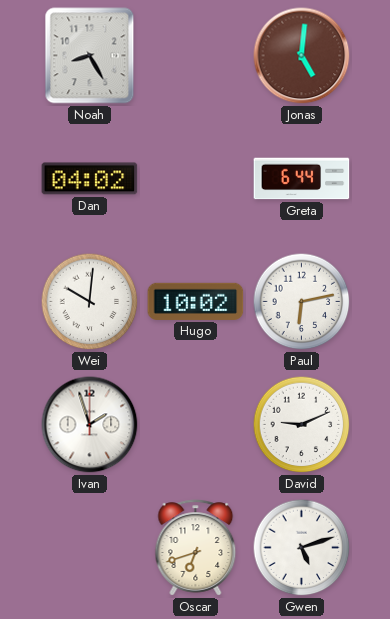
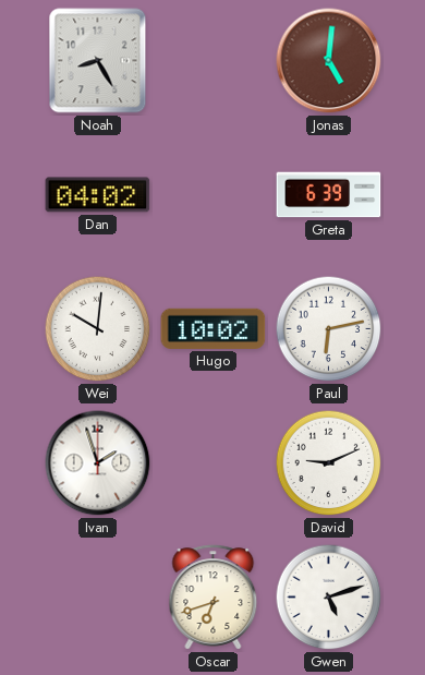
Greta: 6:44 -> 6:39
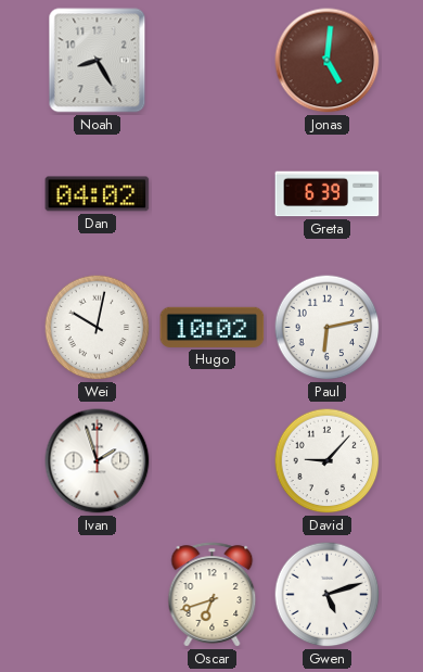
Wei: 10:01 -> 10:02
David: 9:11 -> 9:07
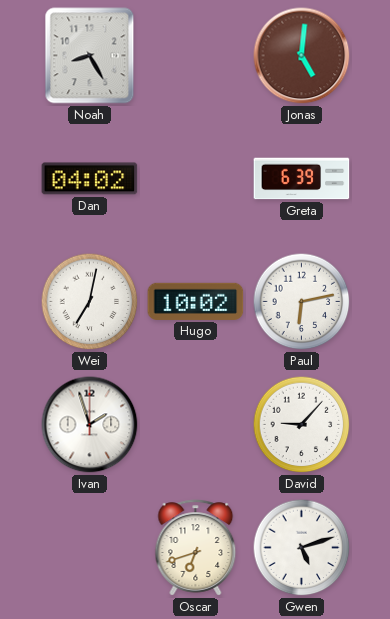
Wei: 10:02 -> 7:02
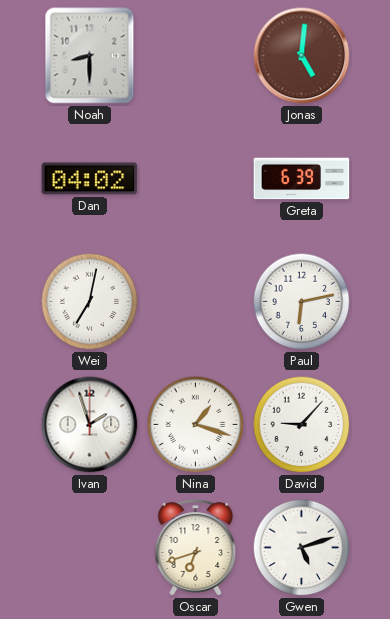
Noah: 8:25 -> 8:30
Hugo: 10:02 -> none
Nina: none -> 1:18
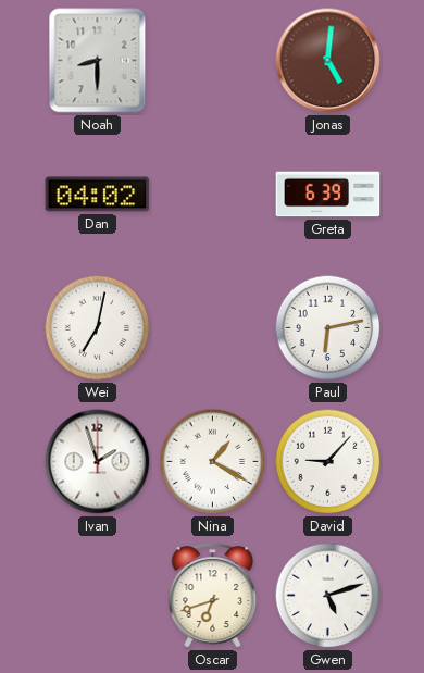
Nina: 1:18 -> 1:20
